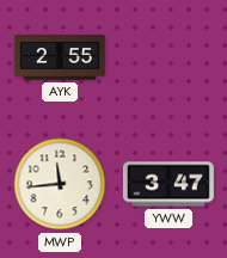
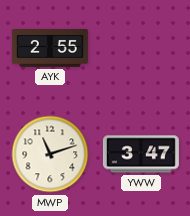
MWP: 11:44 -> 11:12
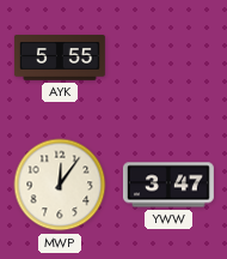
AYK: 2:55 -> 5:55
MWP: 11:12 -> 12:06
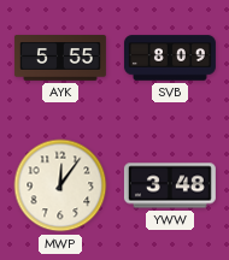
SVB: none -> 8:09
YWW: 3:47 -> 3:48
